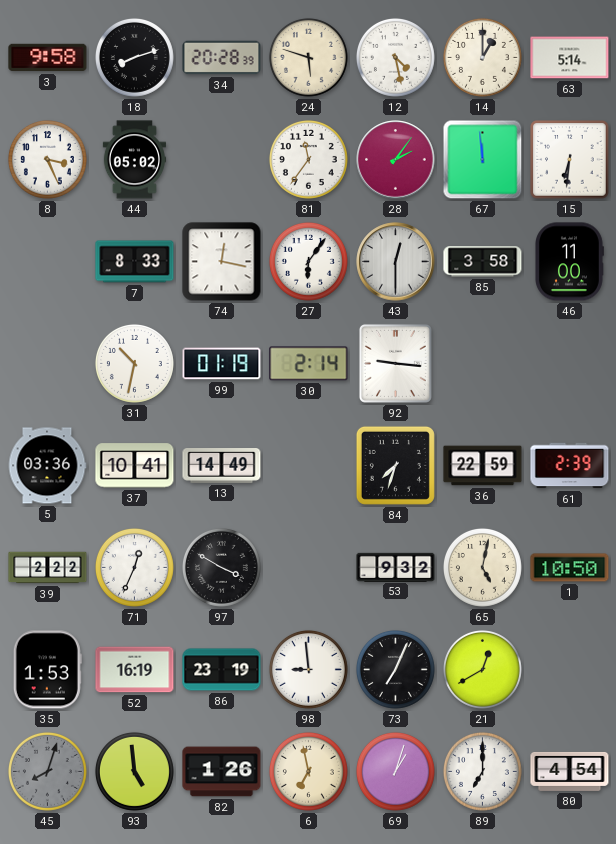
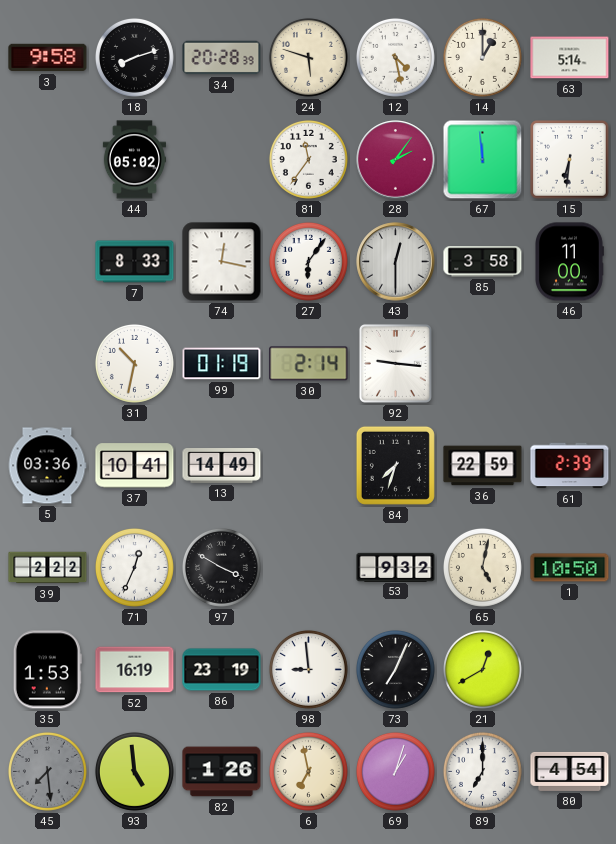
8: 3:26 -> none
45: 8:03 -> 7:29
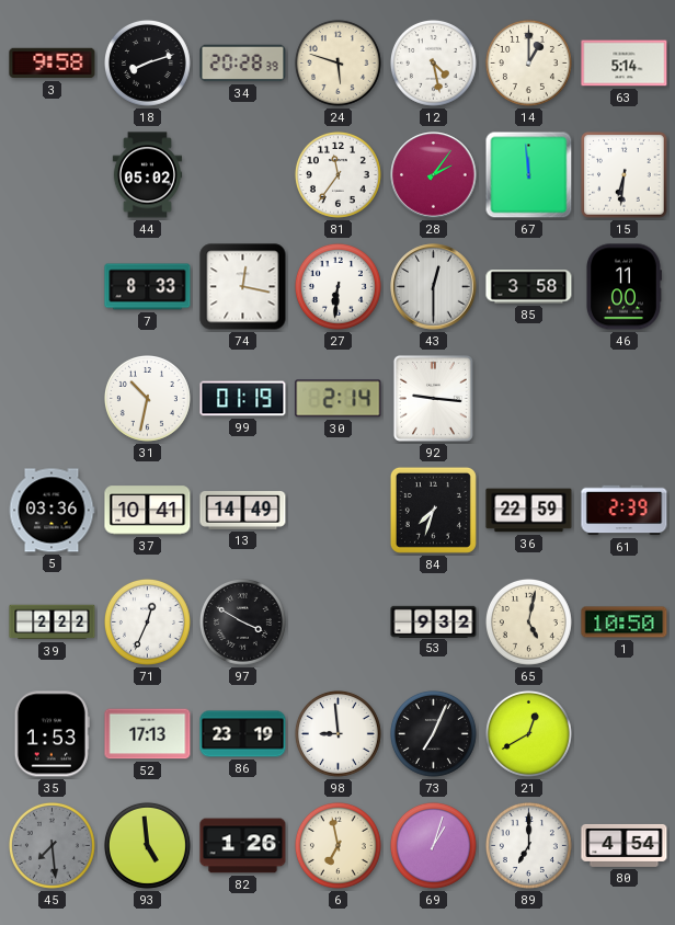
27: 6:06 -> 6:31
52: 16:19 -> 17:13
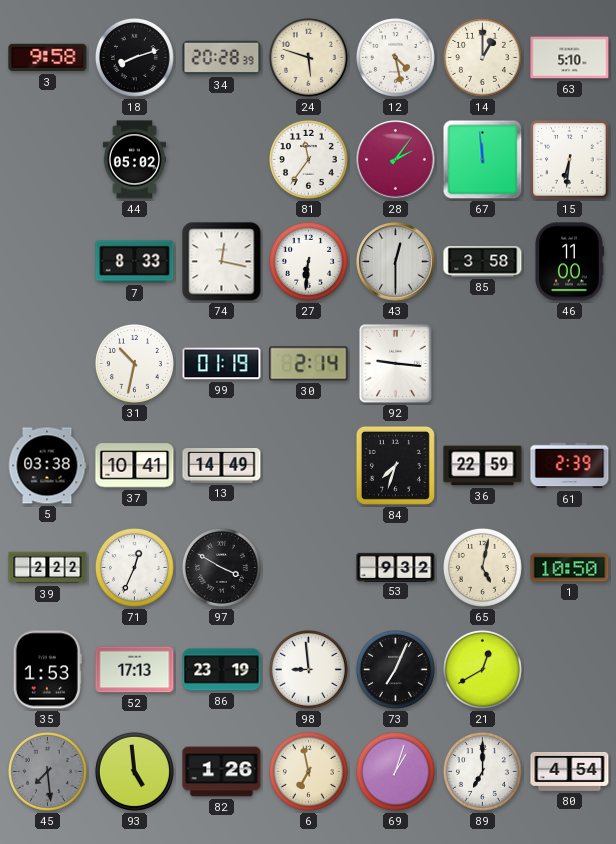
63: 5:14 -> 5:10
5: 03:36 -> 03:38
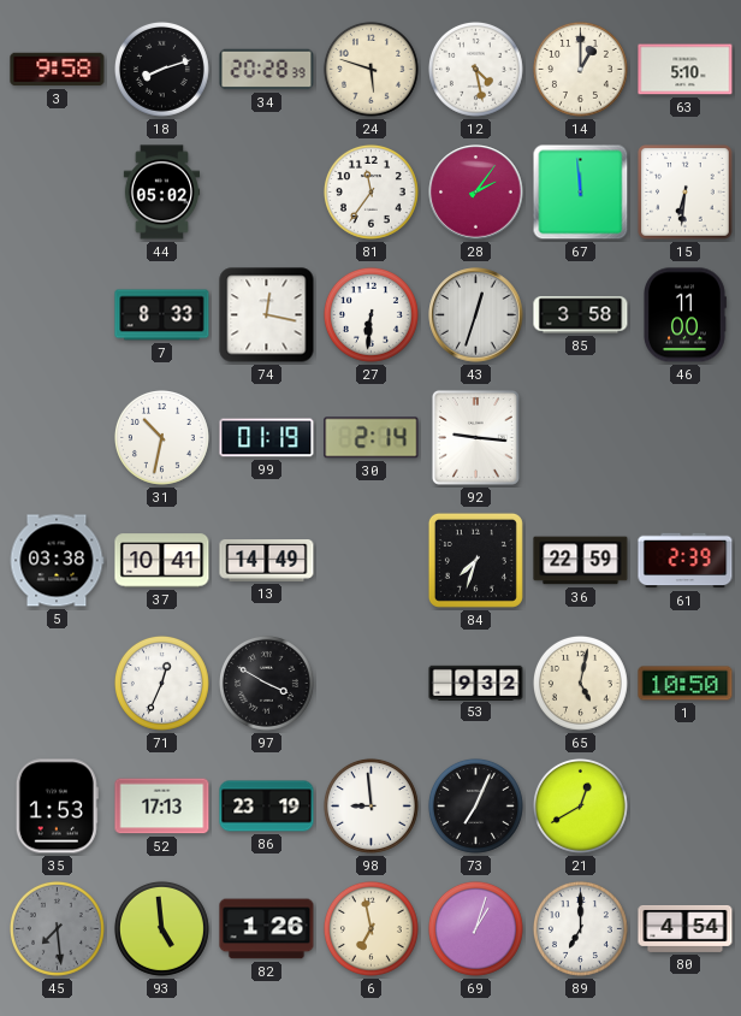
43: 12:30 -> 12:33
39: 2:22 -> none
